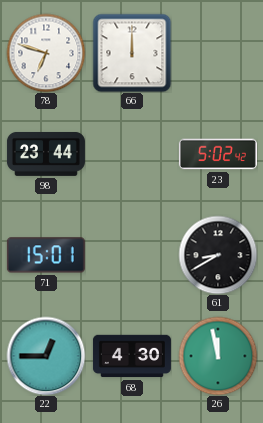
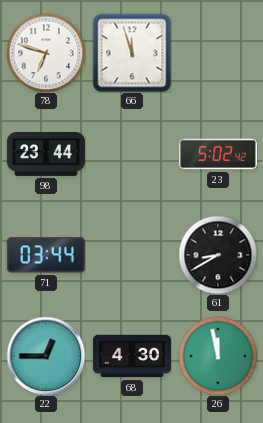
66: 12:00 -> 11:57
71: 15:01 -> 03:44
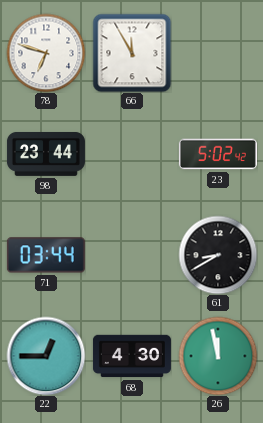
66: 11:57 -> 11:55
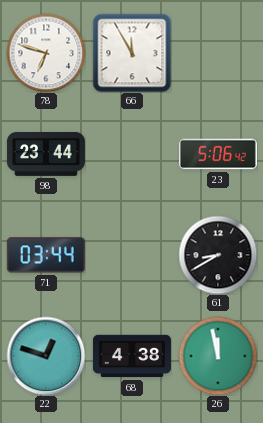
23: 5:02 -> 5:06
22: 12:45 -> 12:48
68: 4:30 -> 4:38
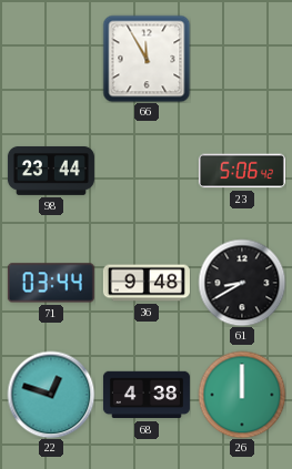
78: 6:48 -> none
36: none -> 9:48
26: 11:58 -> 12:00
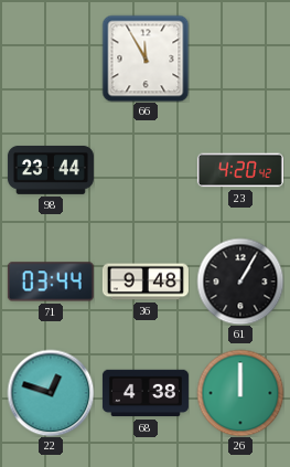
23: 5:06 -> 4:20
61: 8:40 -> 1:05
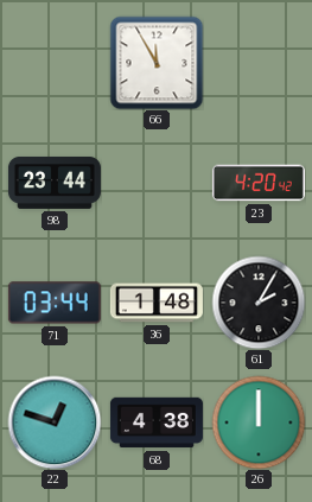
36: 9:48 -> 1:48
61: 1:05 -> 2:05
